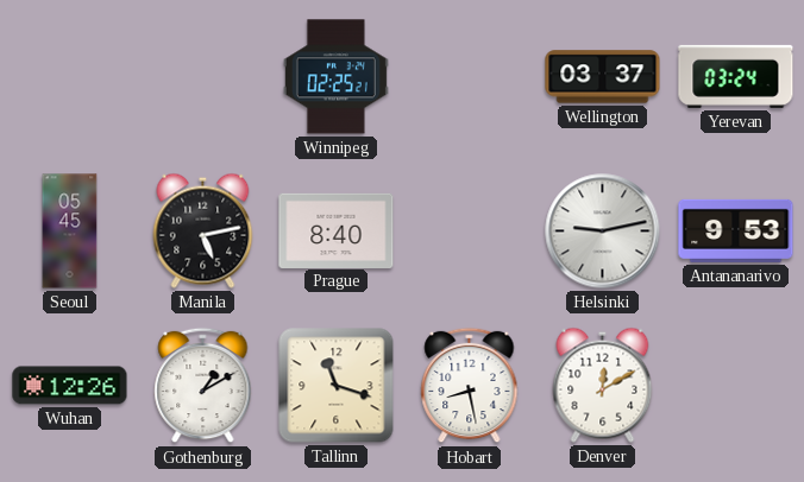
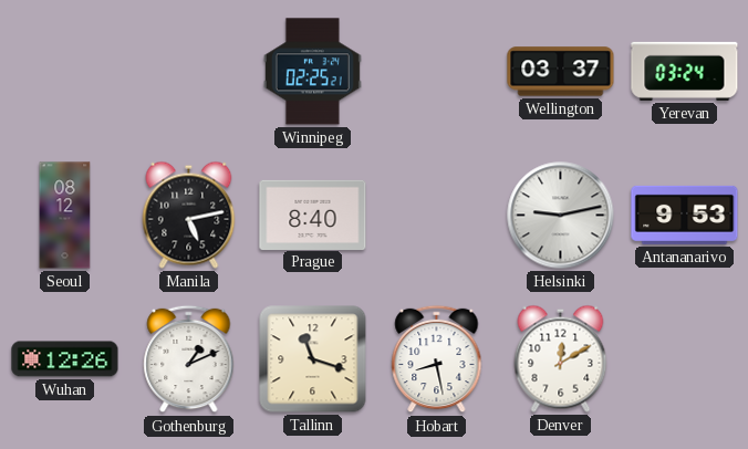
Seoul: 05:45 -> 08:12
Gothenburg: 1:10 -> 1:11
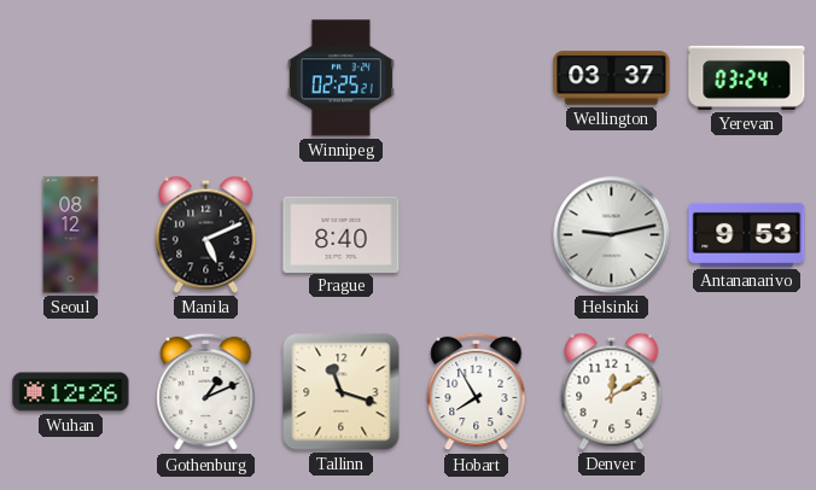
Manila: 5:13 -> 5:11
Hobart: 8:28 -> 7:55
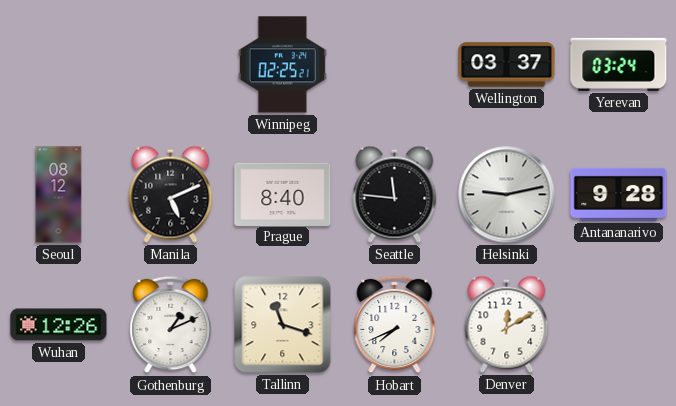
Seattle: none -> 11:46
Antananarivo: 9:53 -> 9:28
Hobart: 7:55 -> 7:41
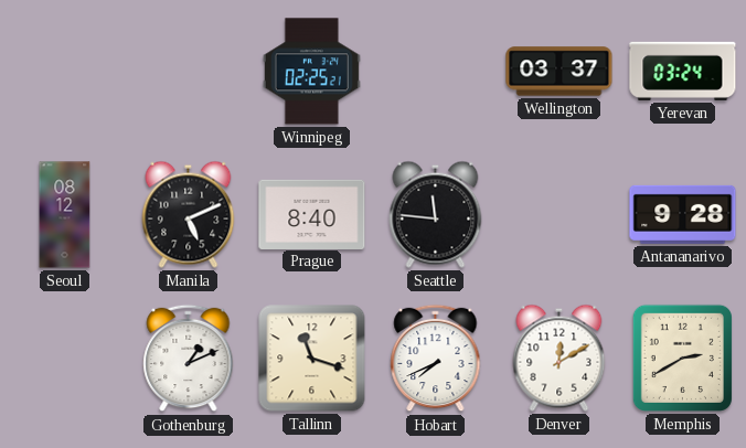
Helsinki: 9:13 -> none
Wuhan: 12:26 -> none
Memphis: none -> 2:40
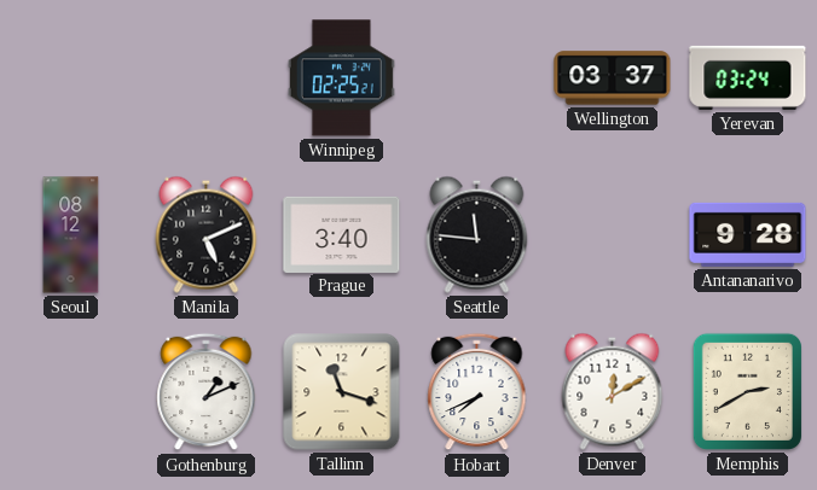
Prague: 8:40 -> 3:40
